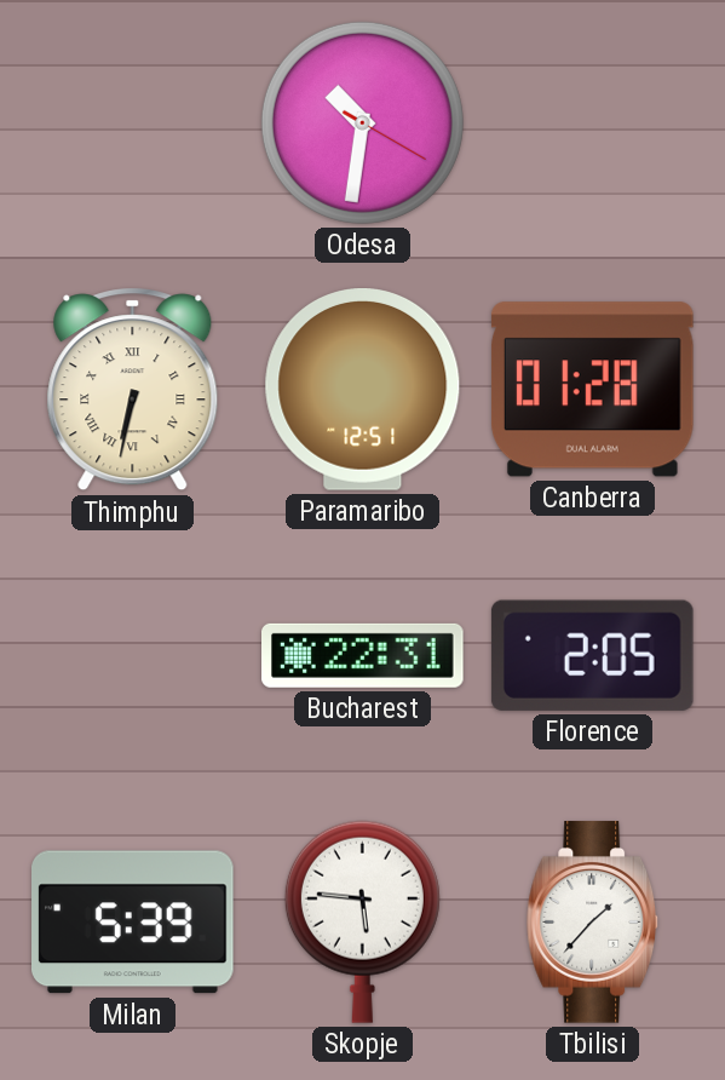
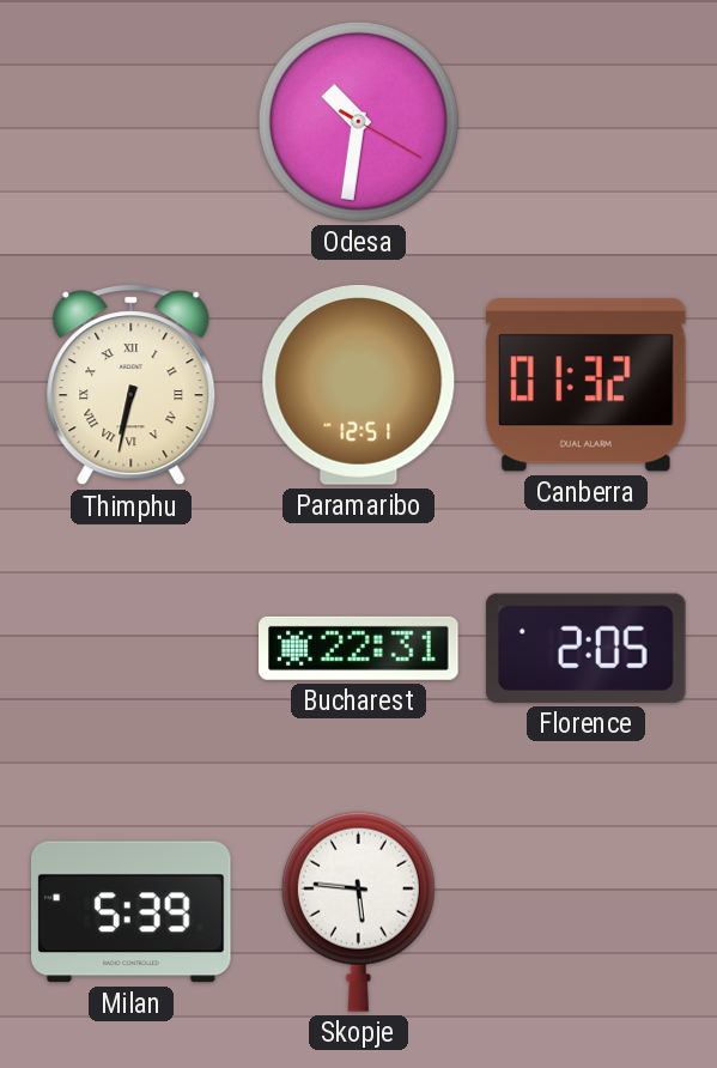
Canberra: 01:28 -> 01:32
Tbilisi: 1:37 -> none
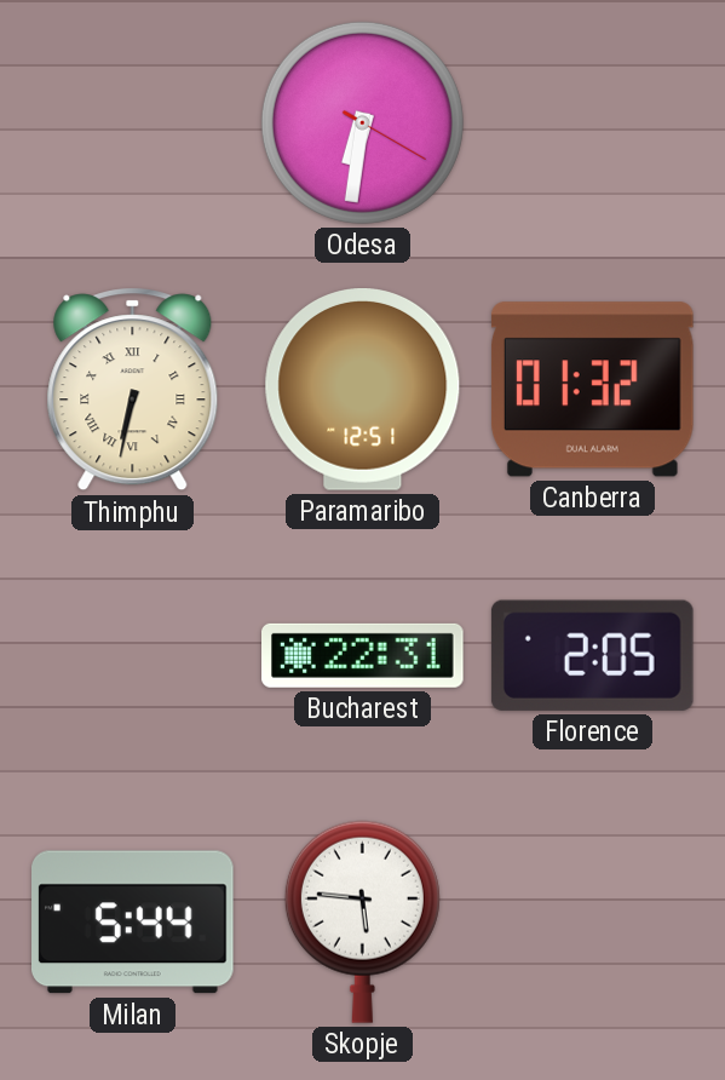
Odesa: 10:31 -> 6:31
Milan: 5:39 -> 5:44
